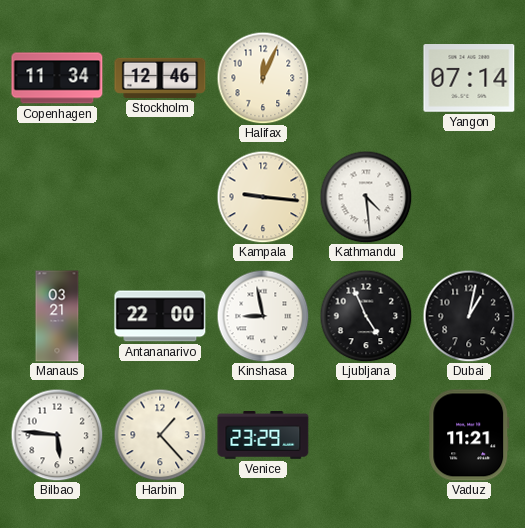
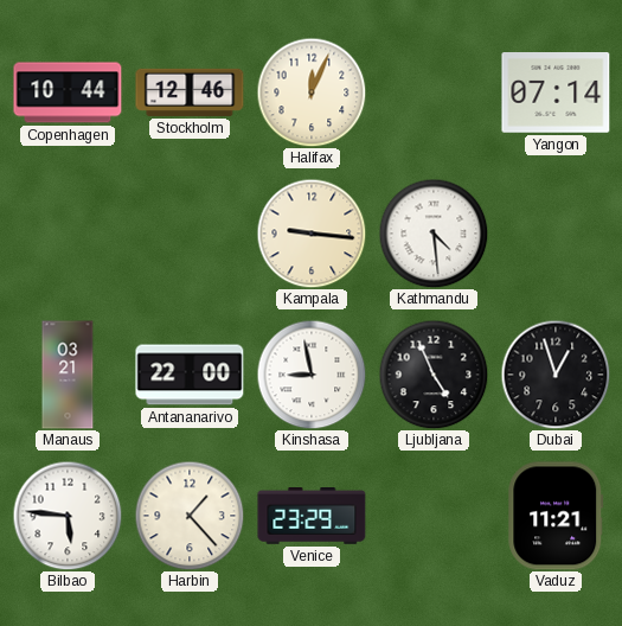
Copenhagen: 11:34 -> 10:44
Dubai: 1:02 -> 12:57
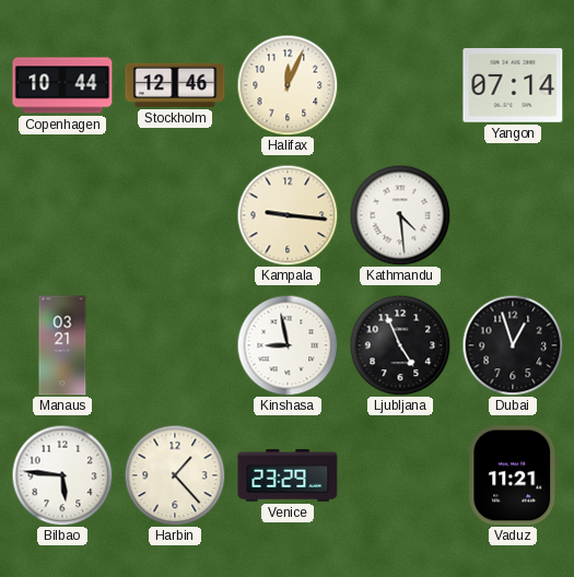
Antananarivo: 22:00 -> none
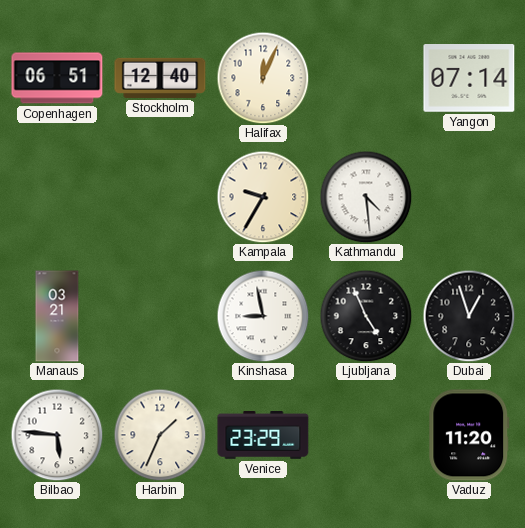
Copenhagen: 10:44 -> 06:51
Stockholm: 12:46 -> 12:40
Kampala: 9:16 -> 9:35
Harbin: 1:23 -> 1:34
Vaduz: 11:21 -> 11:20
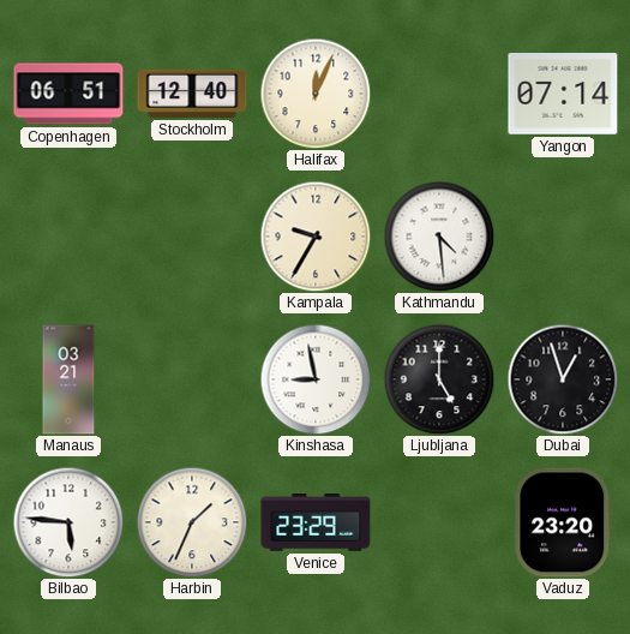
Ljubljana: 4:56 -> 5:00
Vaduz: 11:20 -> 23:20
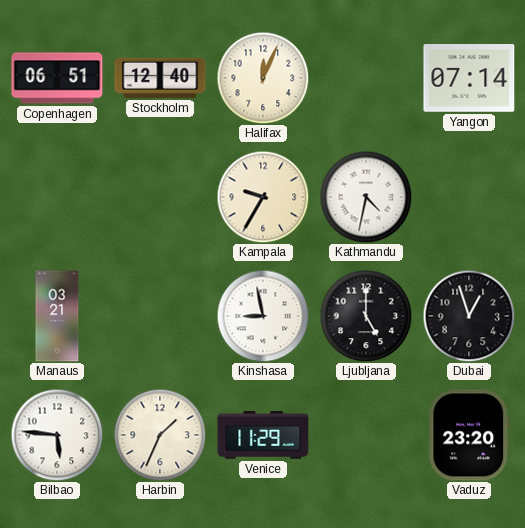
Kathmandu: 4:29 -> 4:32
Venice: 23:29 -> 11:29
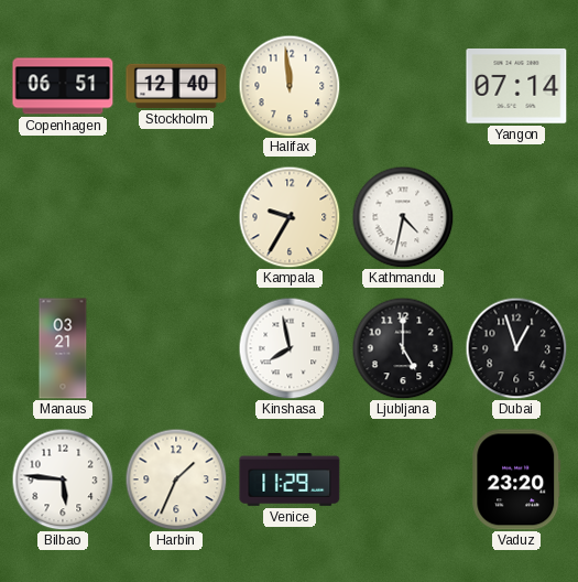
Halifax: 12:04 -> 11:59
Kinshasa: 8:58 -> 7:58
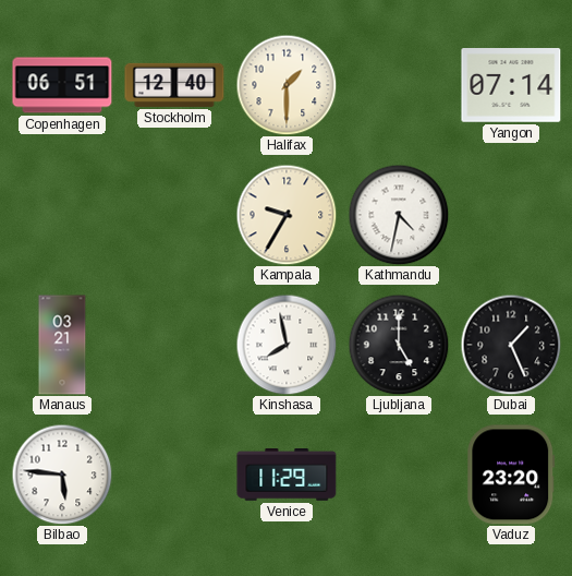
Halifax: 11:59 -> 1:30
Dubai: 12:57 -> 1:26
Harbin: 1:34 -> none
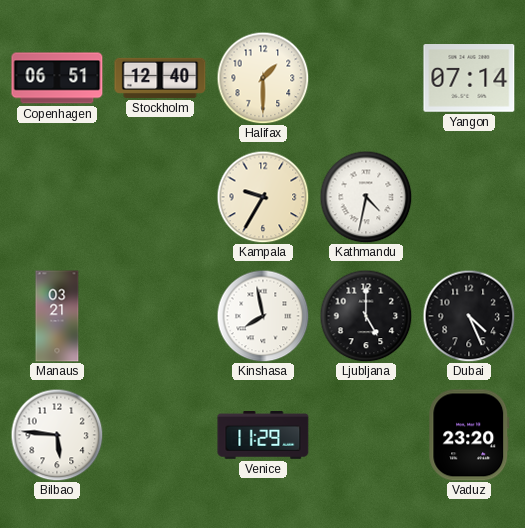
Dubai: 1:26 -> 4:26
